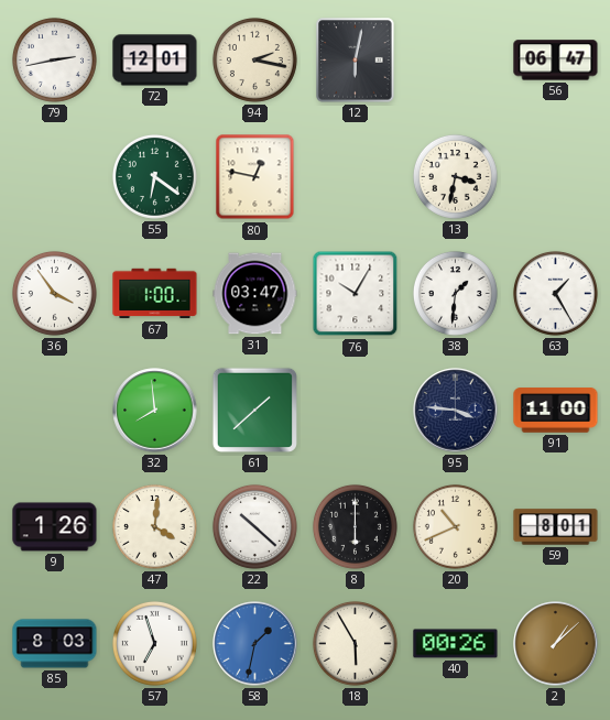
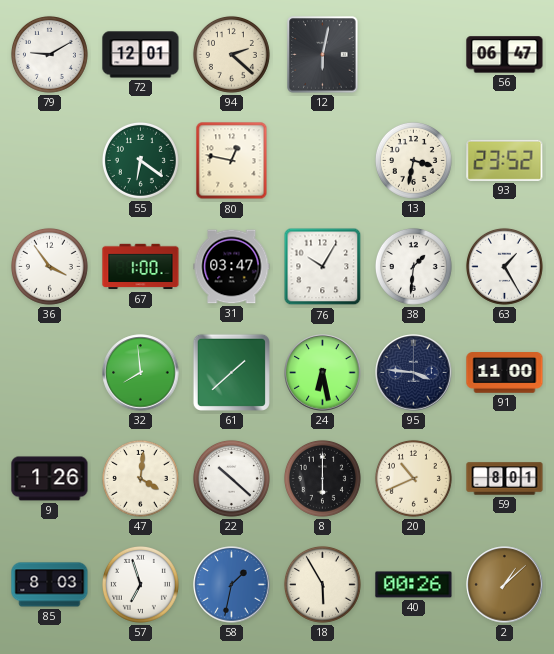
79: 2:43 -> 9:10
94: 2:17 -> 2:22
93: none -> 23:52
24: none -> 6:28
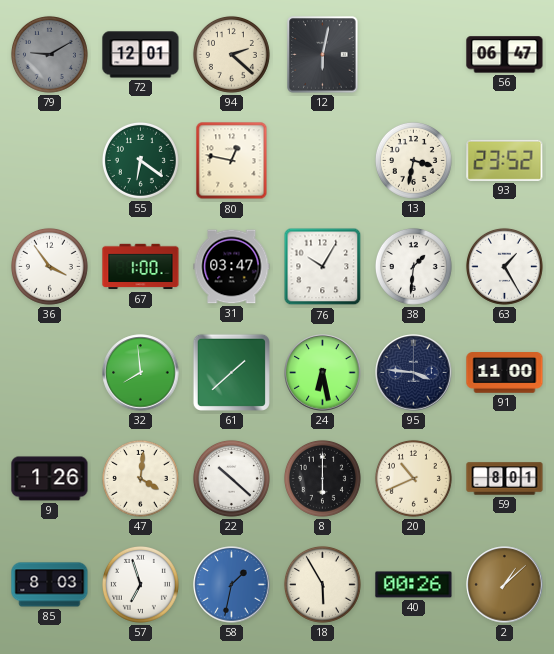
79 dial: white -> grey
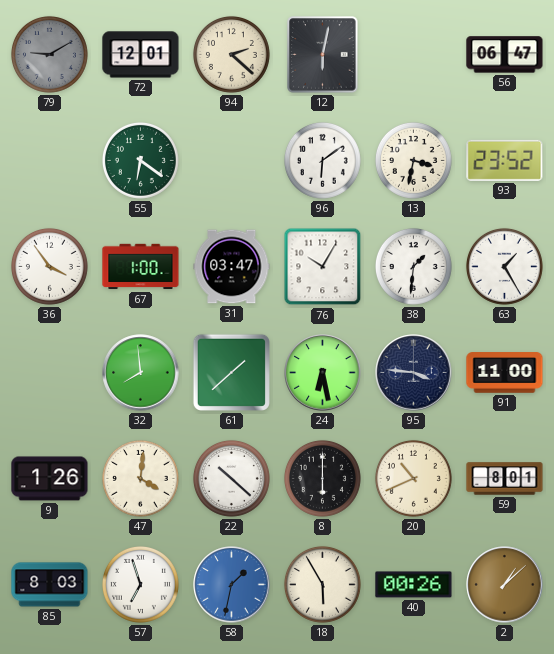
80: 12:47 -> none
96: none -> 6:09
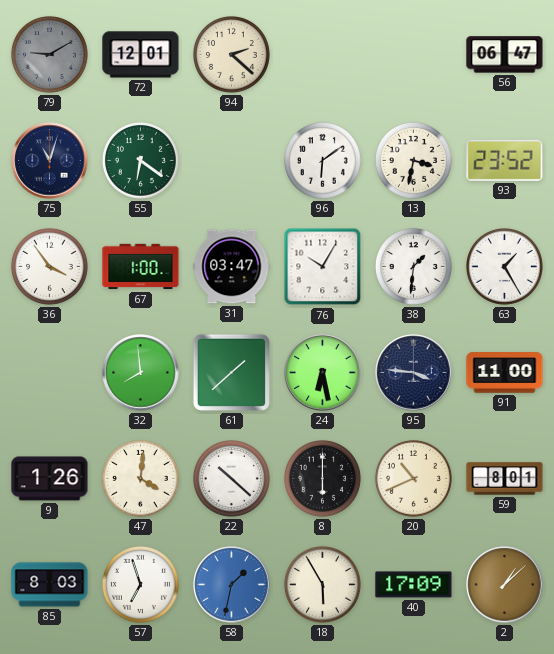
12: 6:02 -> none
75: none -> 11:03
40: 00:26 -> 17:09
